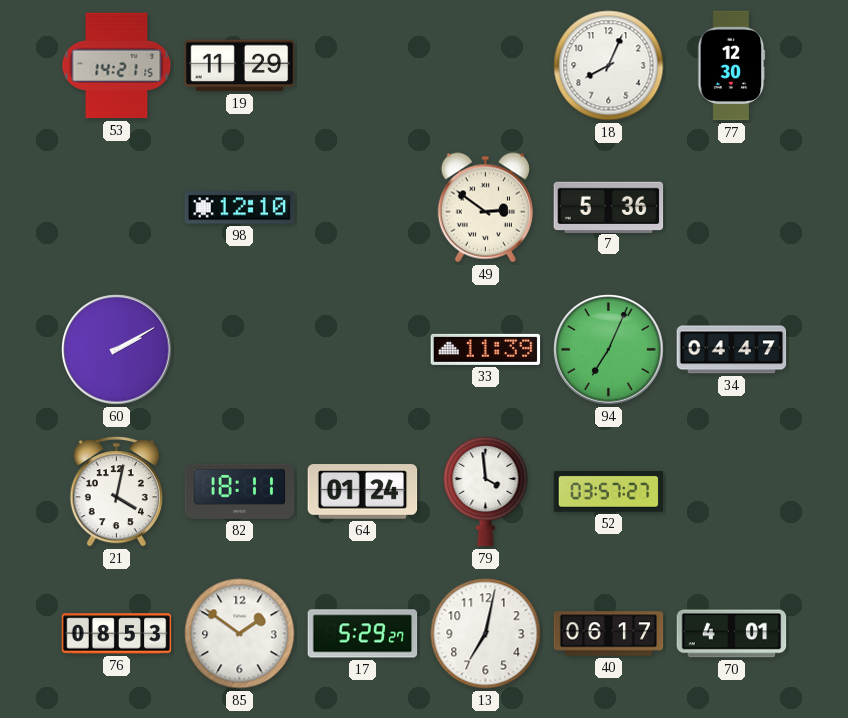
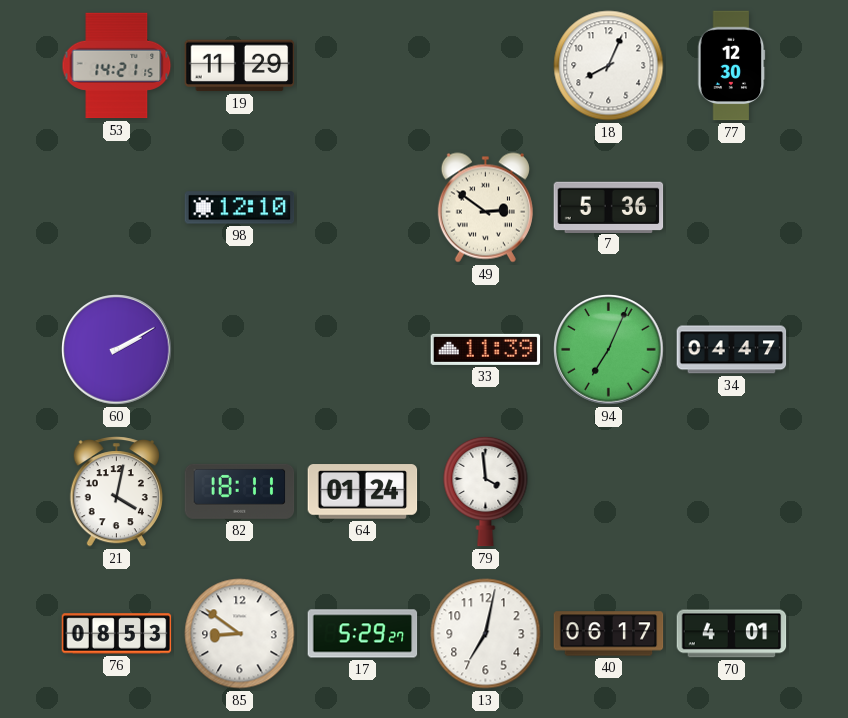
52: 03:57 -> none
85: 1:51 -> 8:51
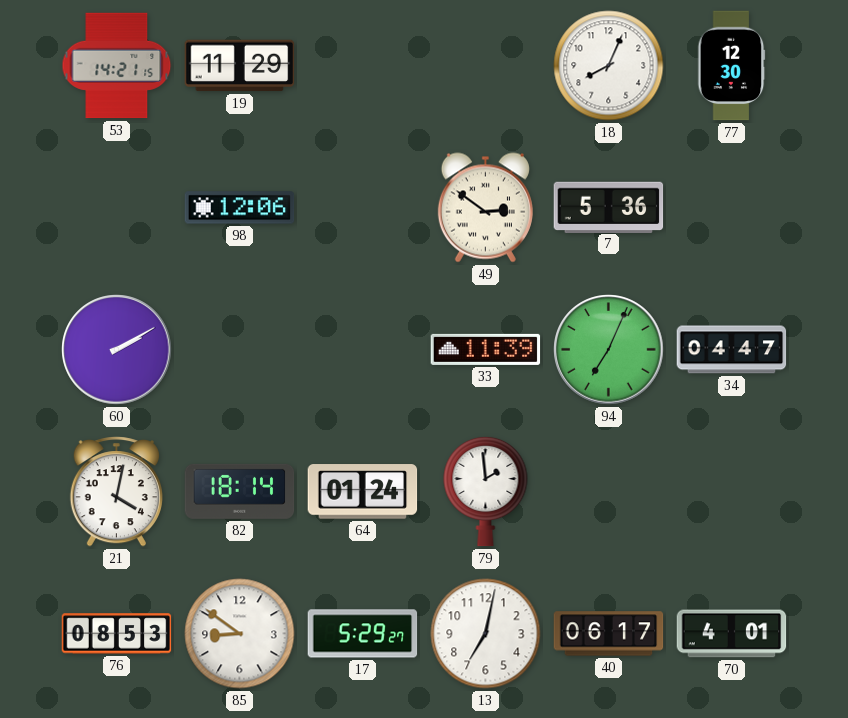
98: 12:10 -> 12:06
82: 18:11 -> 18:14
79: 3:59 -> 1:59
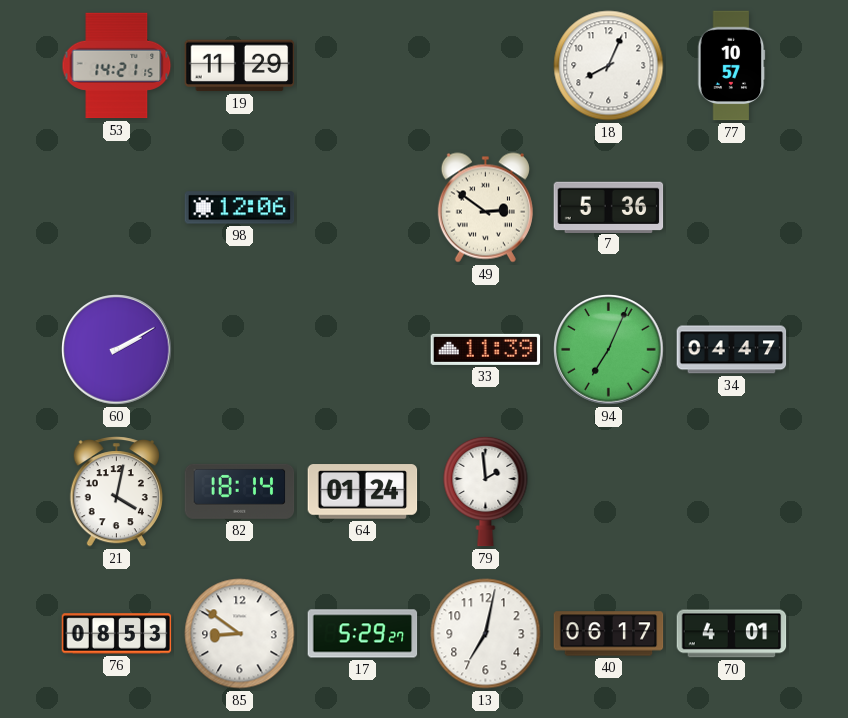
77: 12:30 -> 10:57
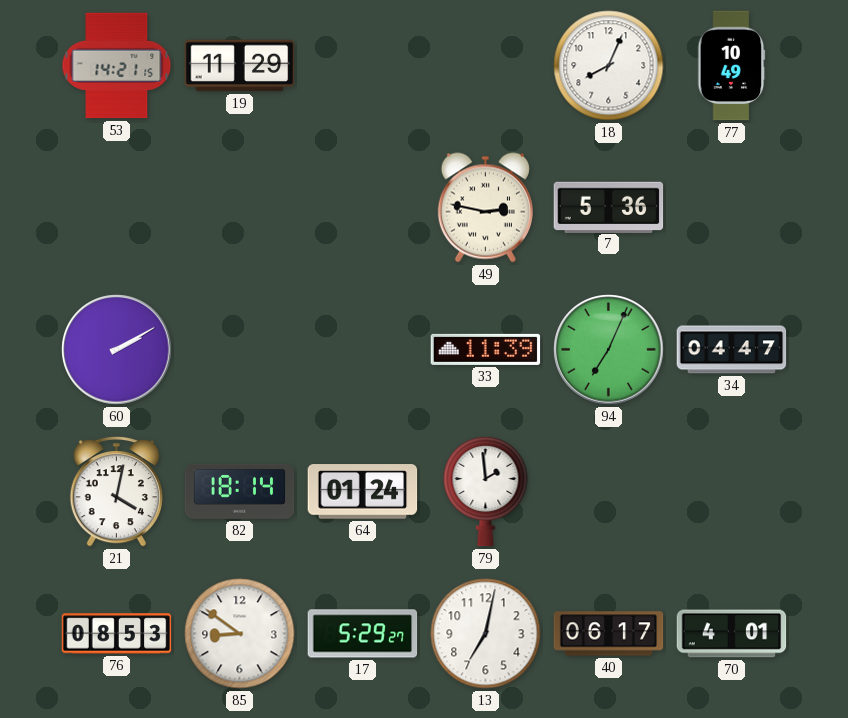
77: 10:57 -> 10:49
98: 12:06 -> none
49: 2:51 -> 2:47
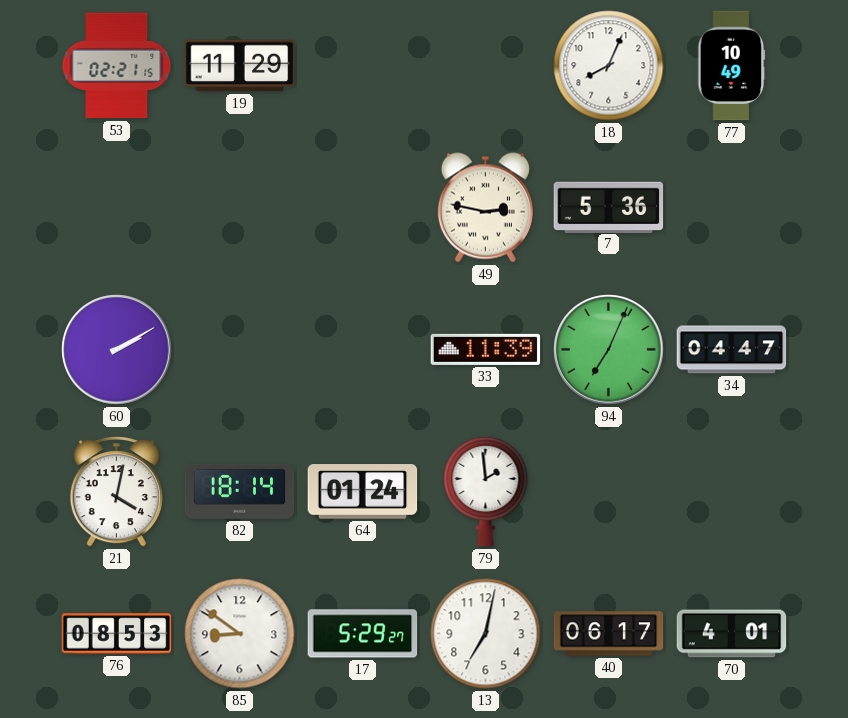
53: 14:21 -> 02:21
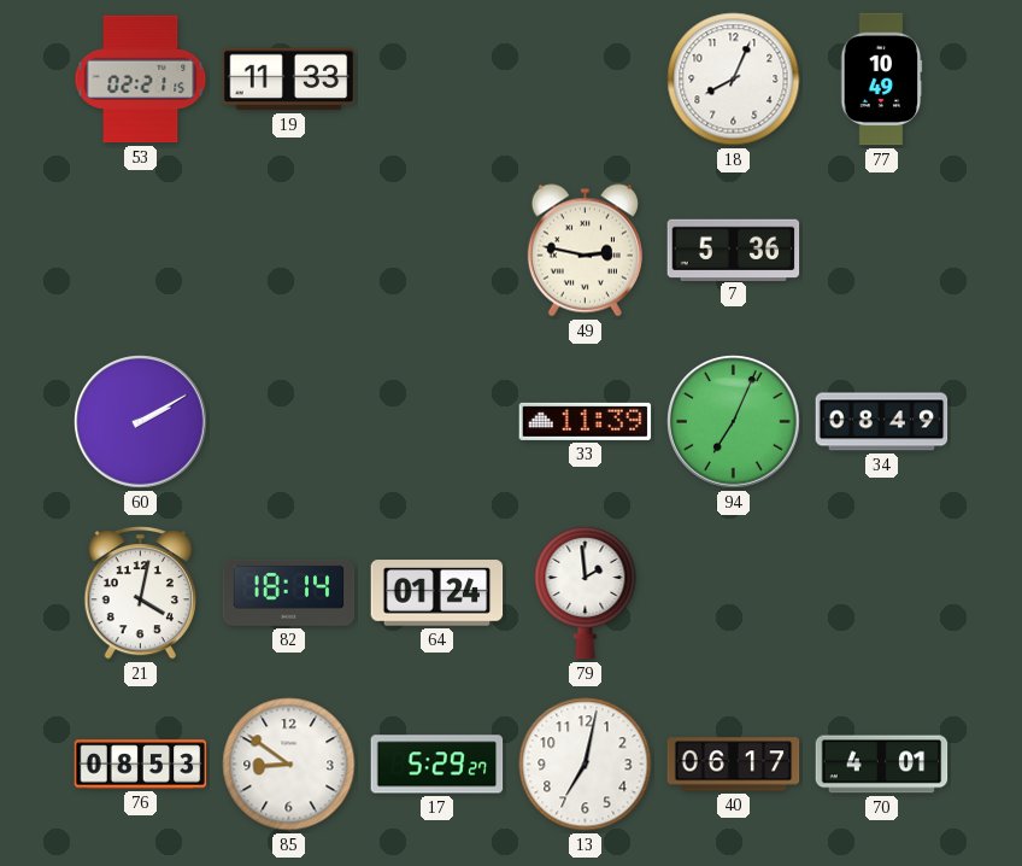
19: 11:29 -> 11:33
34: 04:47 -> 08:49
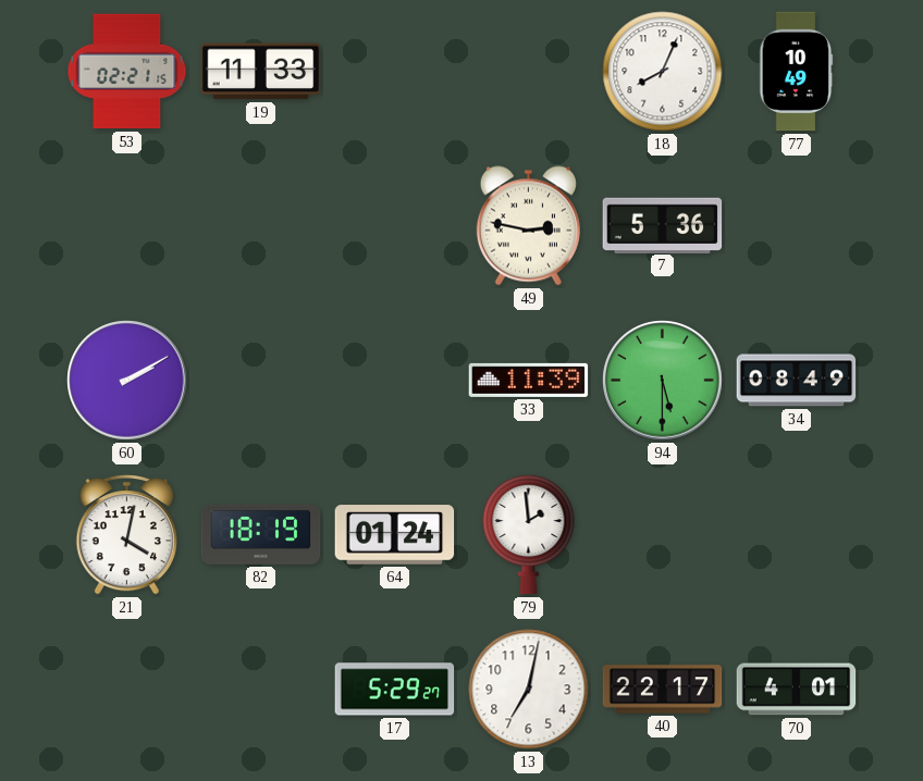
94: 7:04 -> 5:30
82: 18:14 -> 18:19
76: 08:53 -> none
85: 8:51 -> none
40: 06:17 -> 22:17
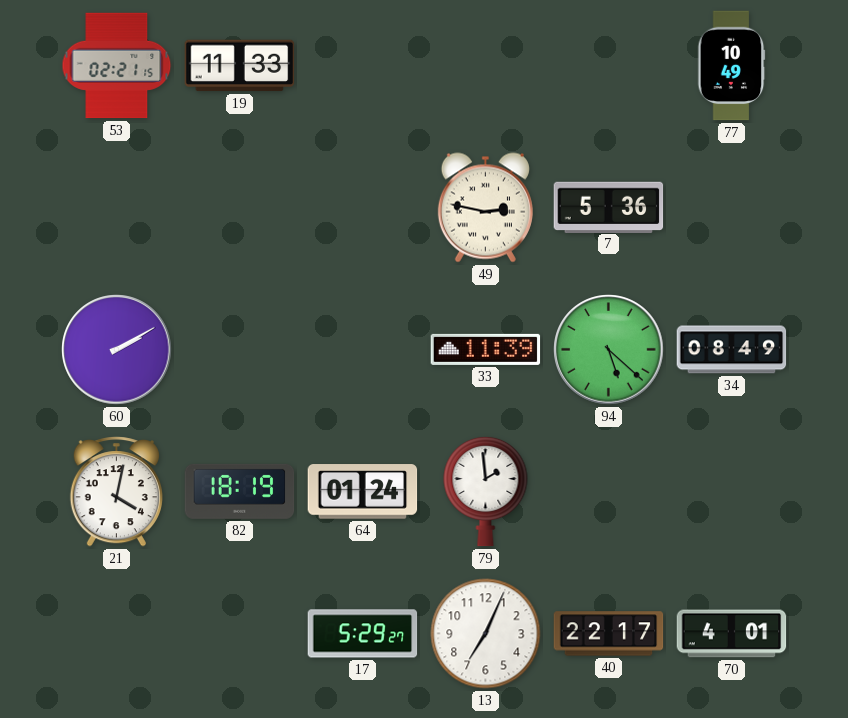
18: 8:04 -> none
94: 5:30 -> 5:22
13: 7:02 -> 7:04
